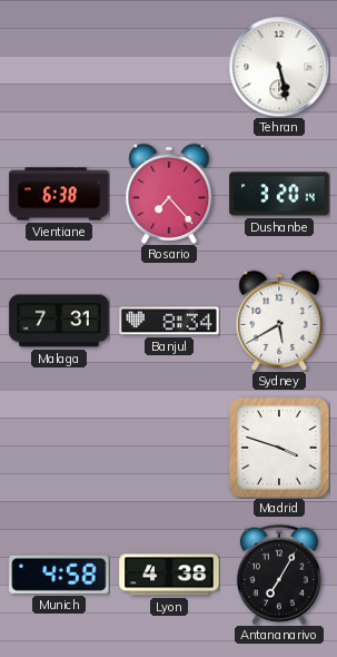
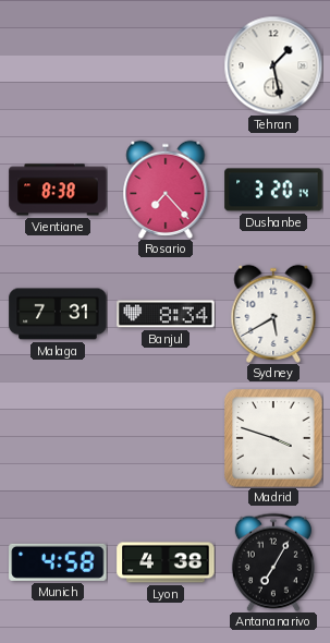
Tehran: 5:28 -> 1:28
Vientiane: 6:38 -> 8:38
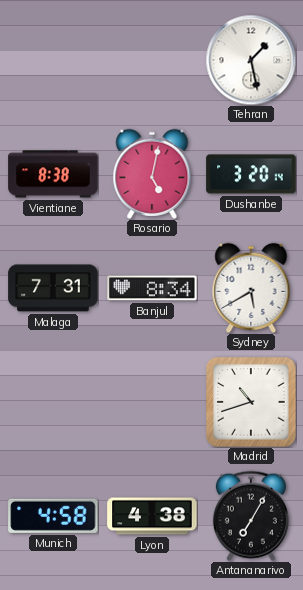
Rosario: 7:23 -> 5:02
Madrid: 3:48 -> 10:42
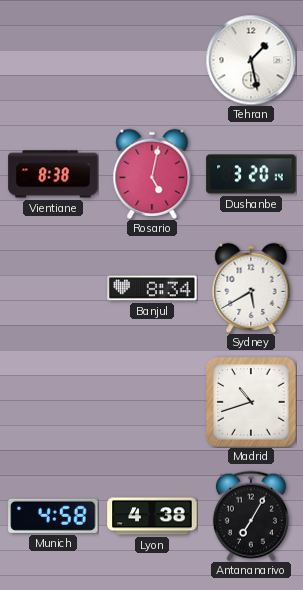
Malaga: 7:31 -> none
